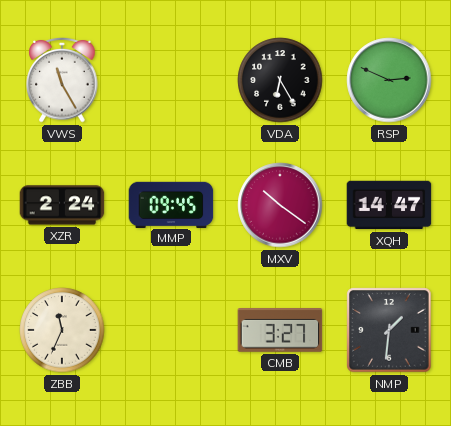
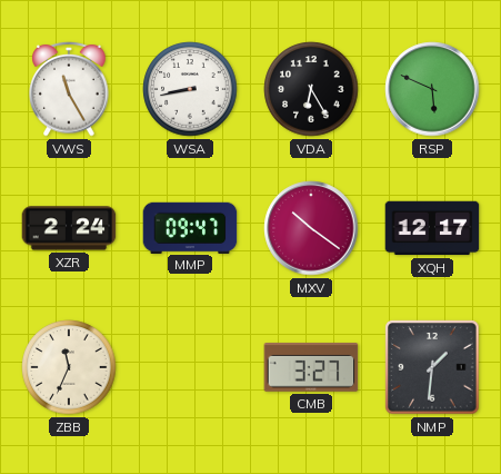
WSA: none -> 8:43
RSP: 2:49 -> 5:49
MMP: 09:45 -> 09:47
XQH: 14:47 -> 12:17
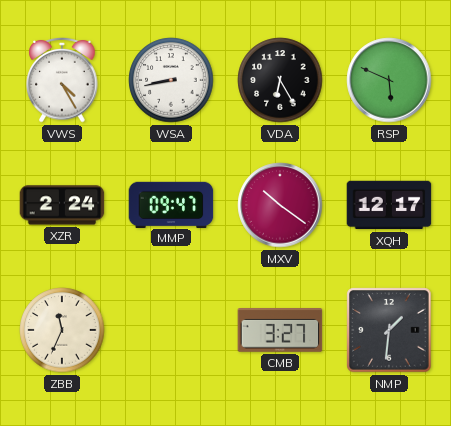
VWS: 11:25 -> 4:25
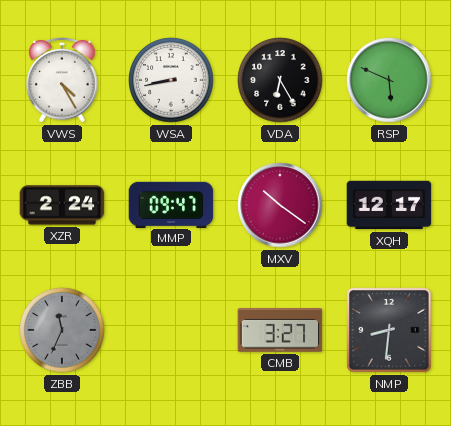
ZBB dial: cream -> grey
NMP: 1:31 -> 8:31
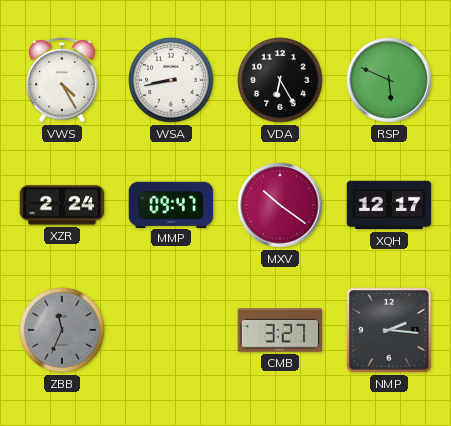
NMP: 8:31 -> 2:16
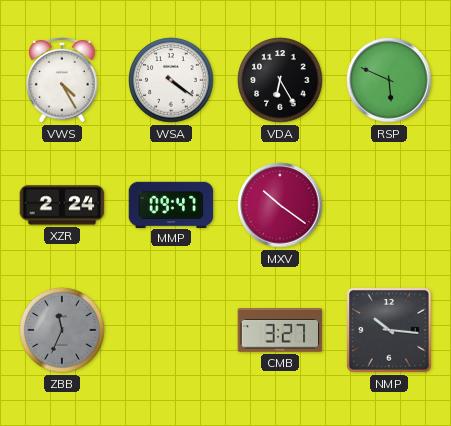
WSA: 8:43 -> 4:21
XQH: 12:17 -> none
NMP: 2:16 -> 10:16
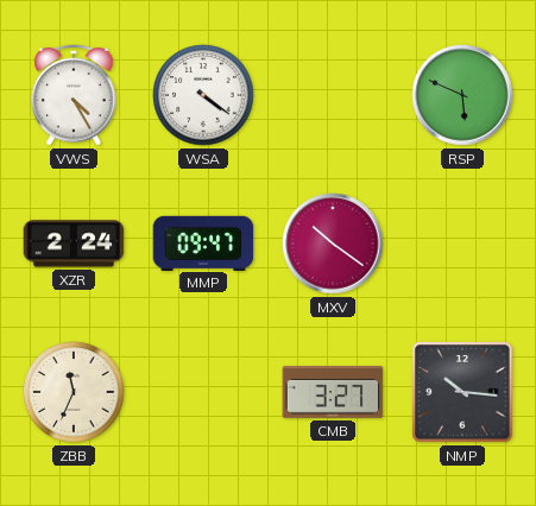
VDA: 6:25 -> none
ZBB dial: grey -> cream
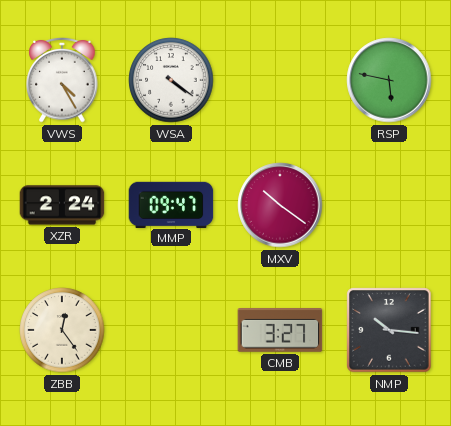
RSP: 5:49 -> 5:47
ZBB: 11:34 -> 12:24
